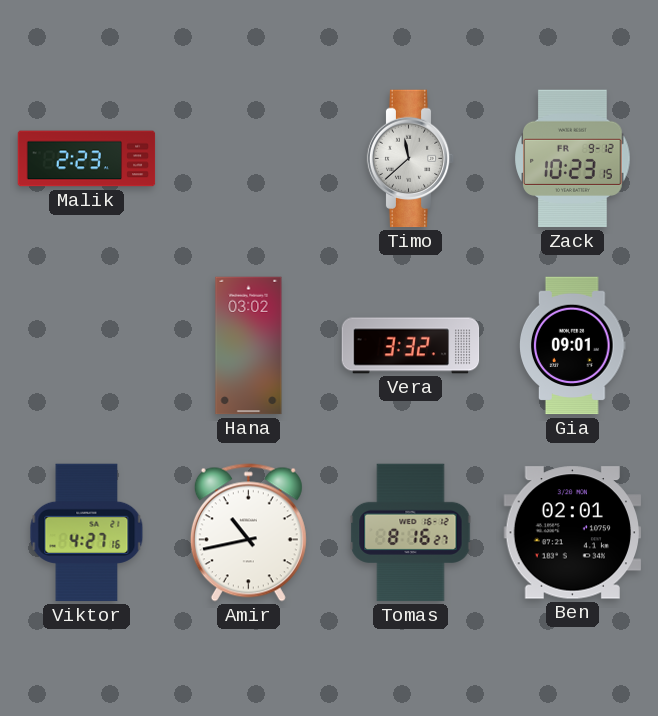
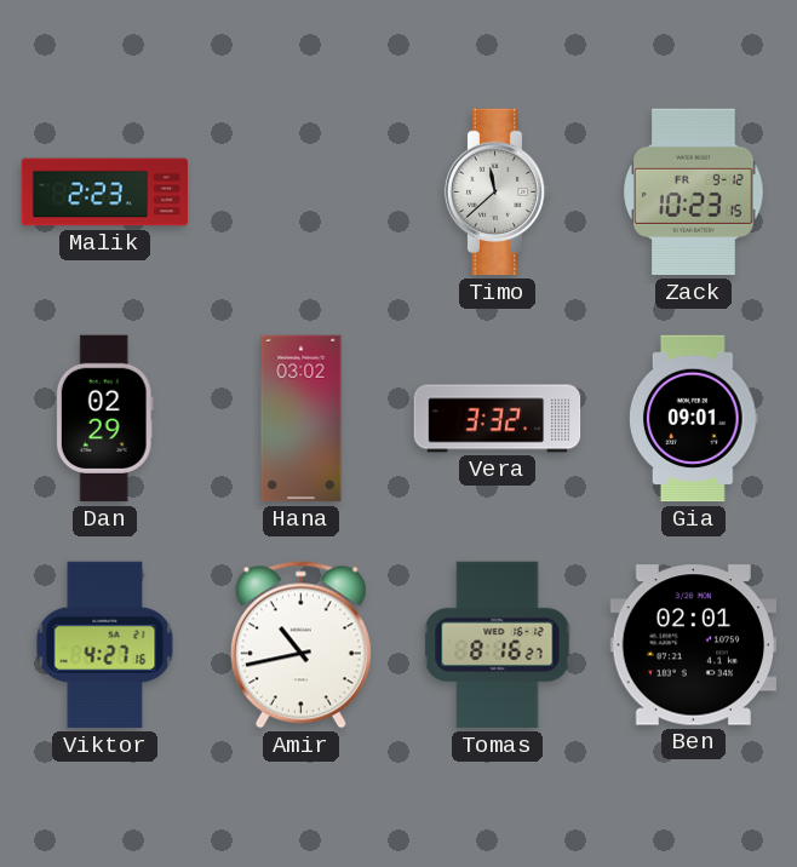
Dan: none -> 02:29
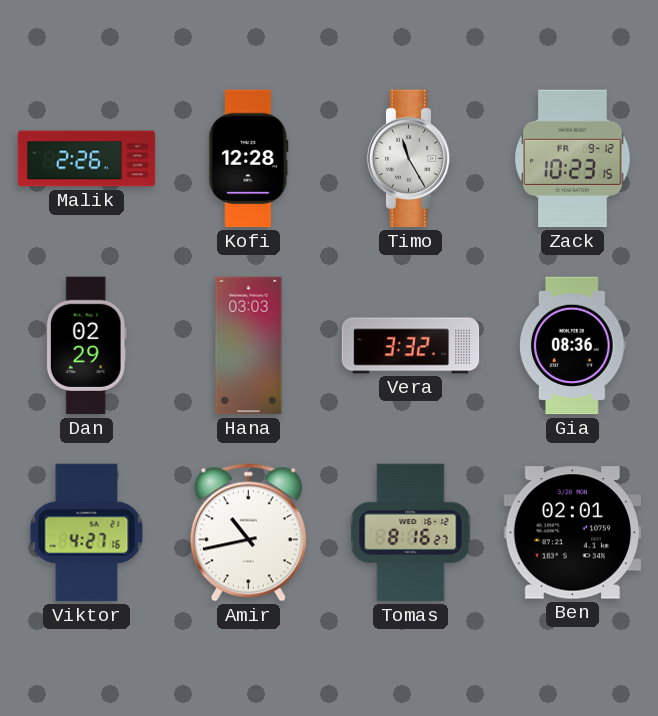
Malik: 2:23 -> 2:26
Kofi: none -> 12:28
Timo: 11:38 -> 11:25
Hana: 03:02 -> 03:03
Gia: 09:01 -> 08:36
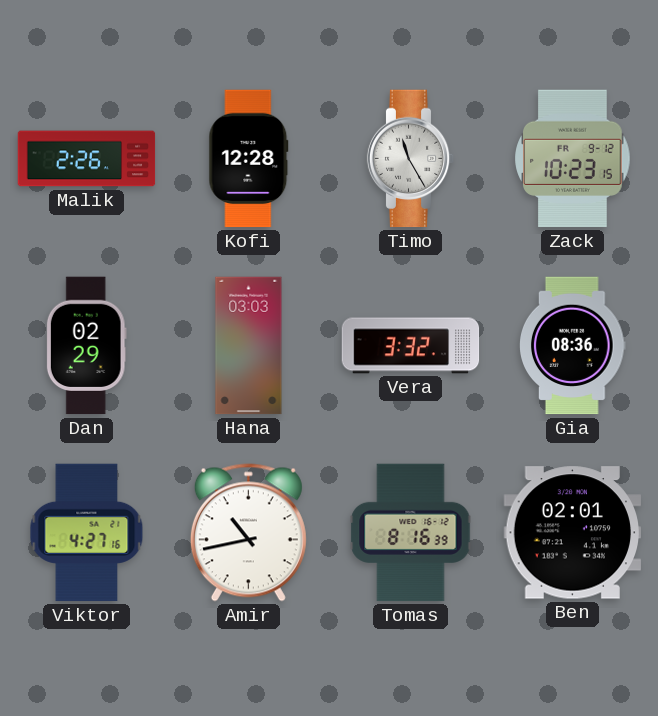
Tomas: 8:16:27 -> 8:16:39
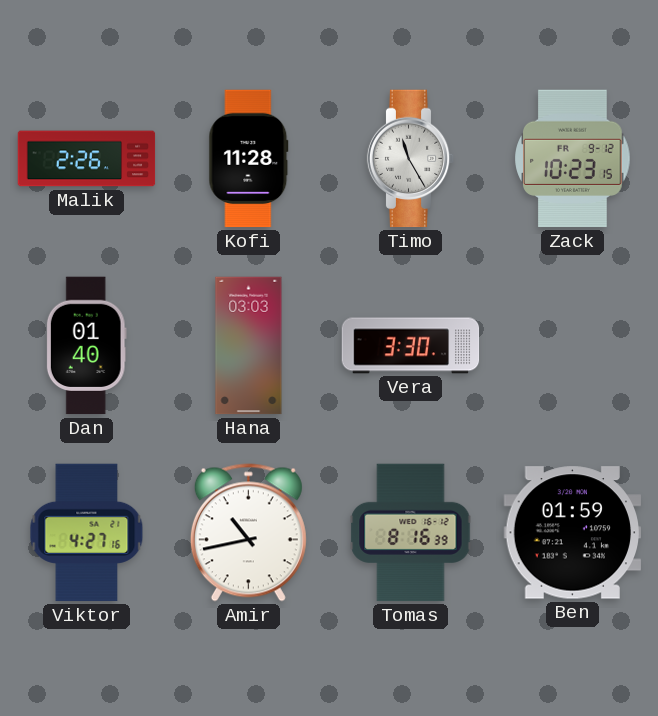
Kofi: 12:28 -> 11:28
Dan: 02:29 -> 01:40
Vera: 3:32 -> 3:30
Gia: 08:36 -> none
Ben: 02:01 -> 01:59
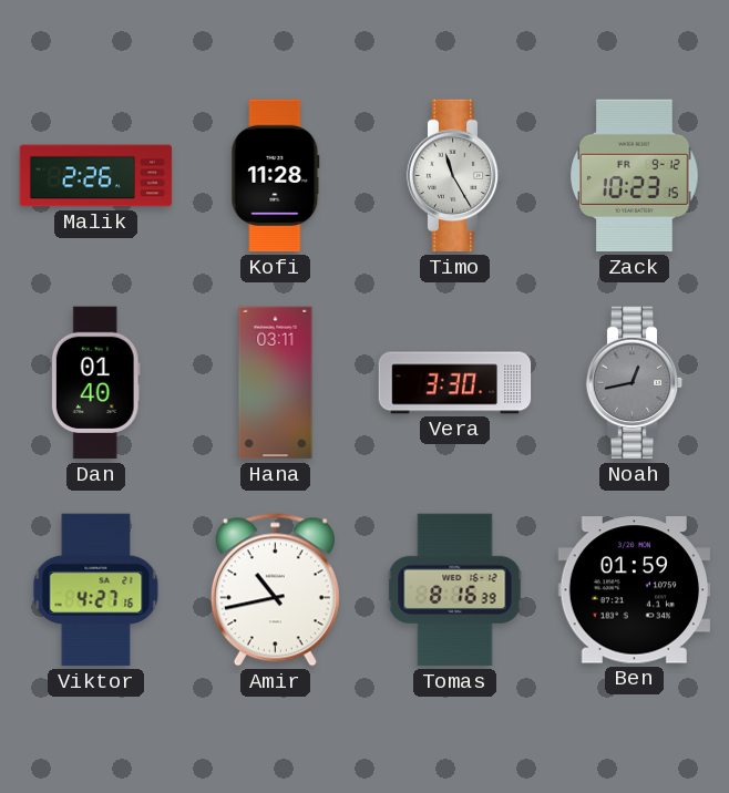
Hana: 03:03 -> 03:11
Noah: none -> 12:43
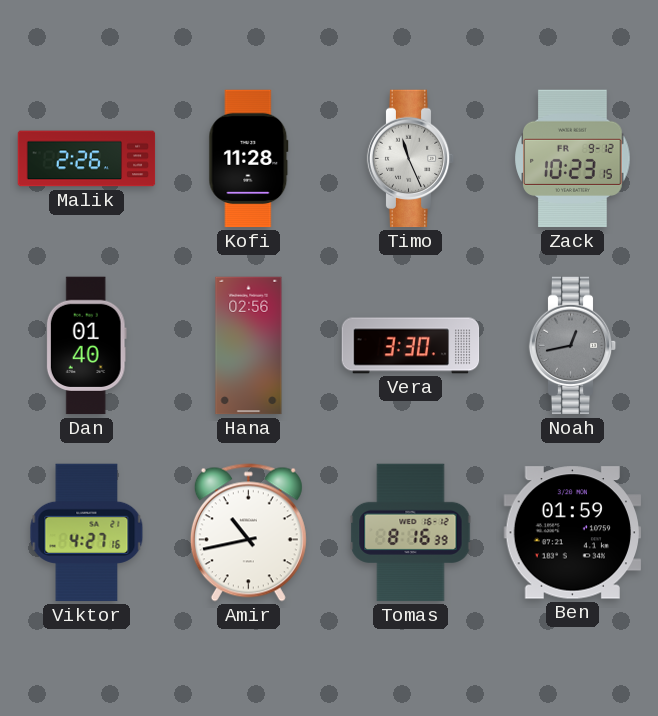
Timo: 11:25 -> 11:26
Hana: 03:11 -> 02:56
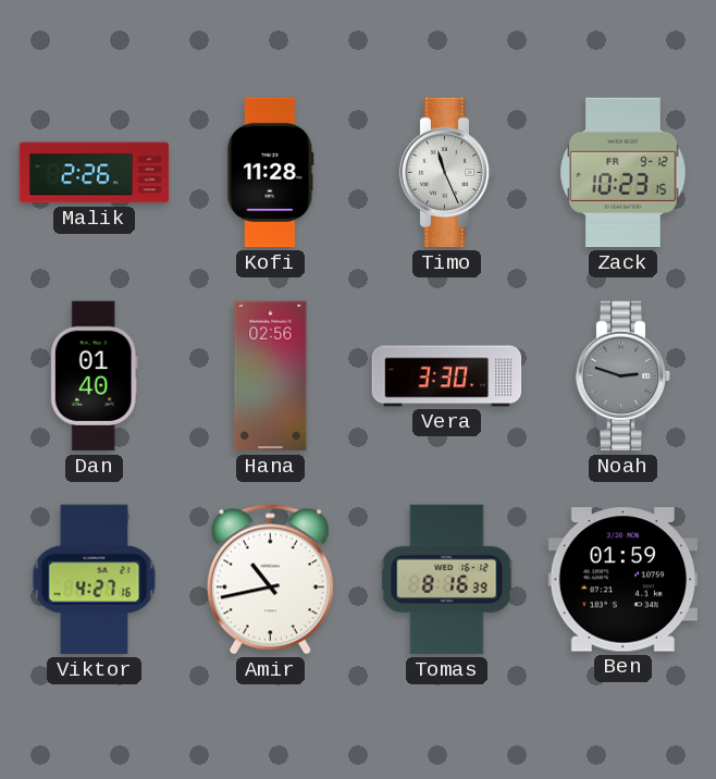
Noah: 12:43 -> 2:48
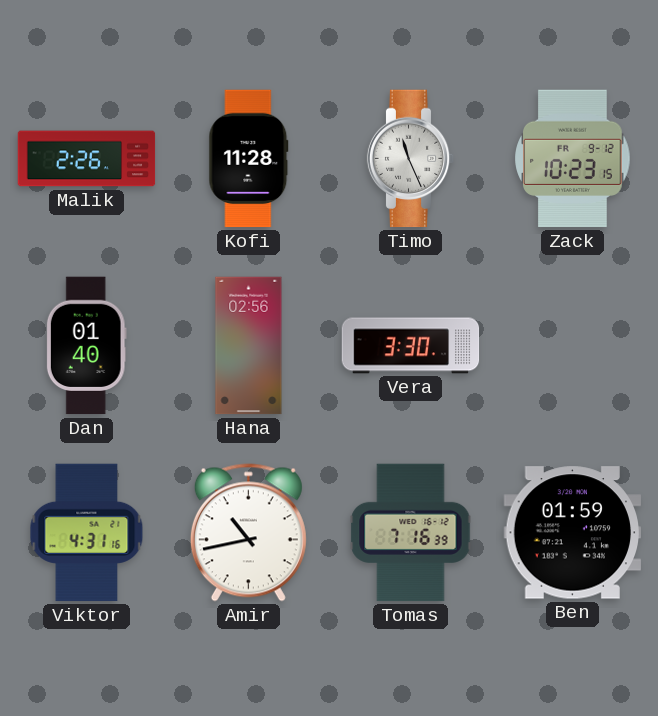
Noah: 2:48 -> none
Viktor: 4:27 -> 4:31
Tomas: 8:16 -> 7:16
